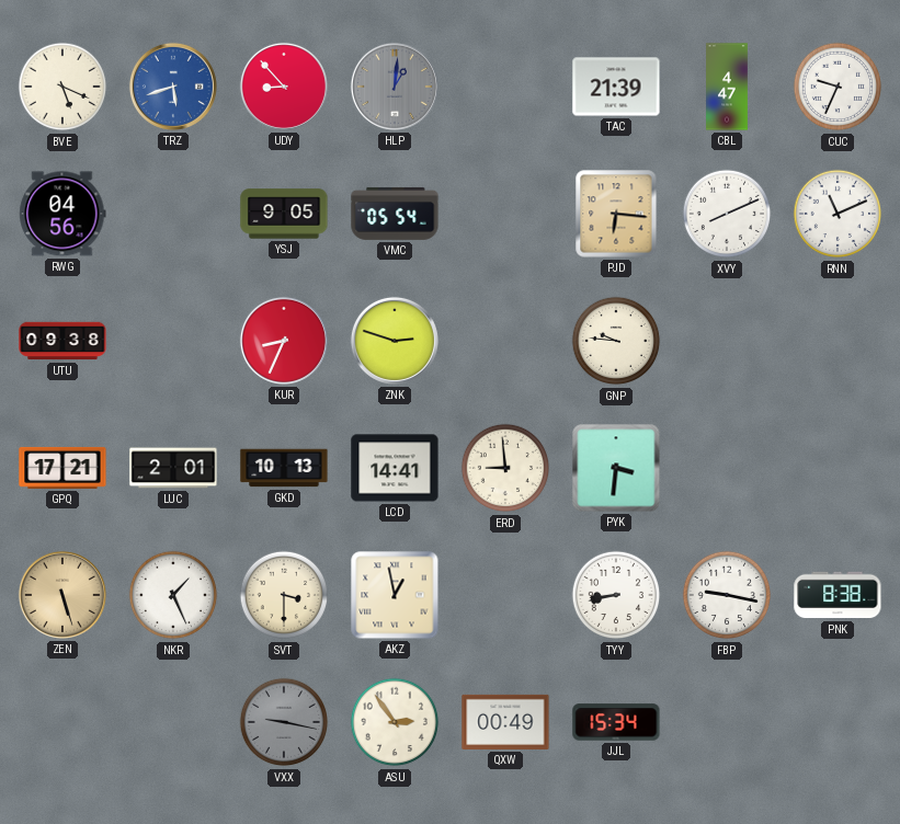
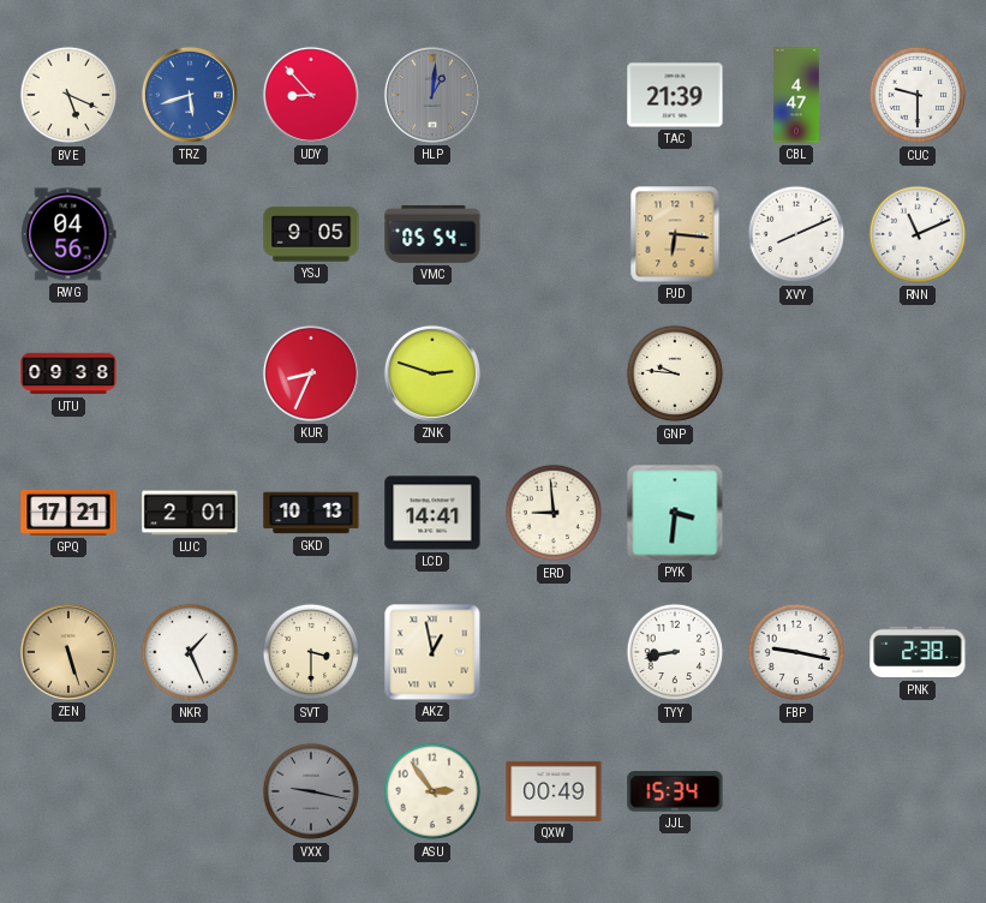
CUC: 9:34 -> 9:30
PNK: 8:38 -> 2:38
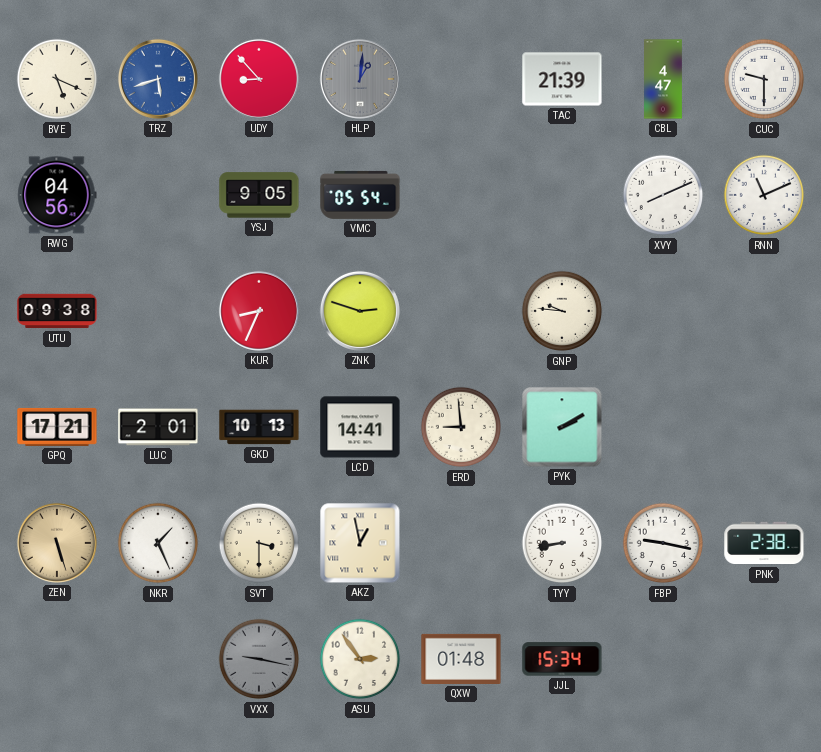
PJD: 6:16 -> none
PYK: 3:31 -> 2:10
QXW: 00:49 -> 01:48
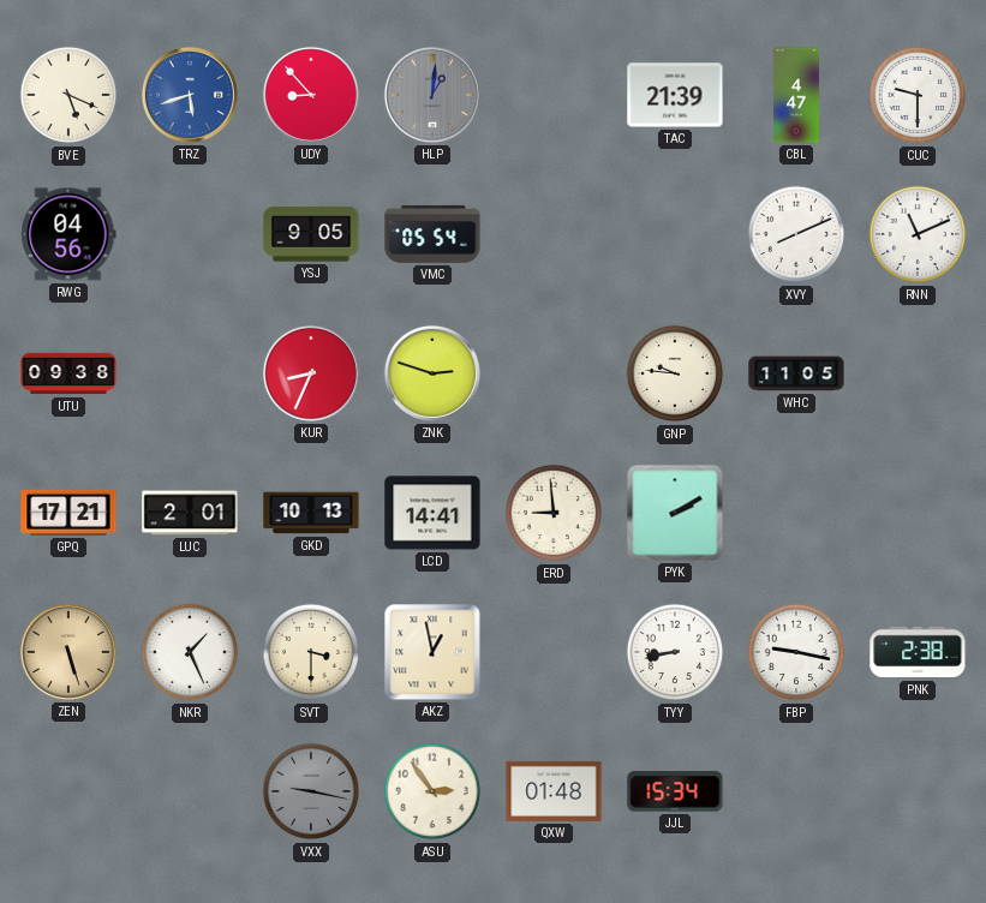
WHC: none -> 11:05
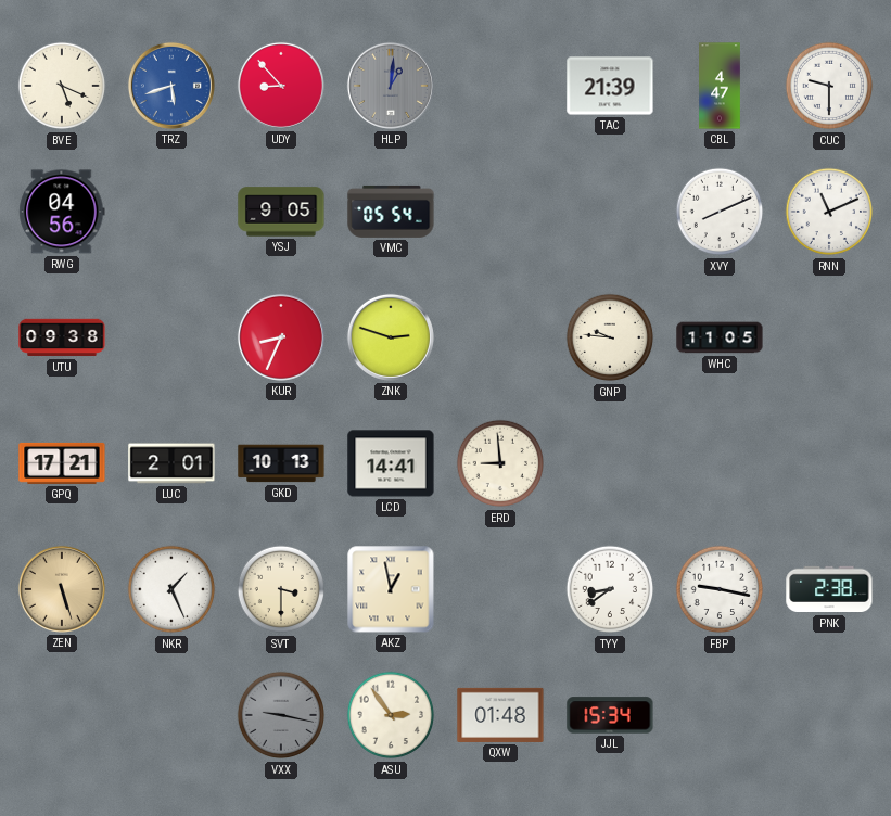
PYK: 2:10 -> none
TYY: 8:43 -> 8:39
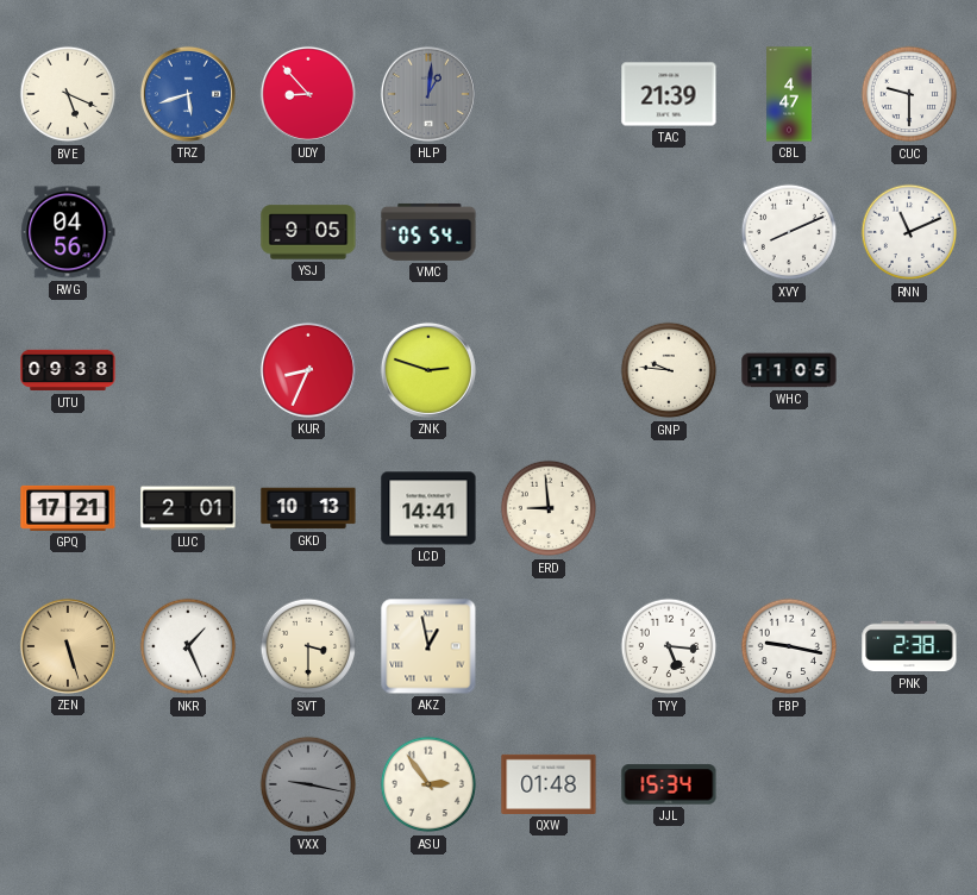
TYY: 8:39 -> 5:16
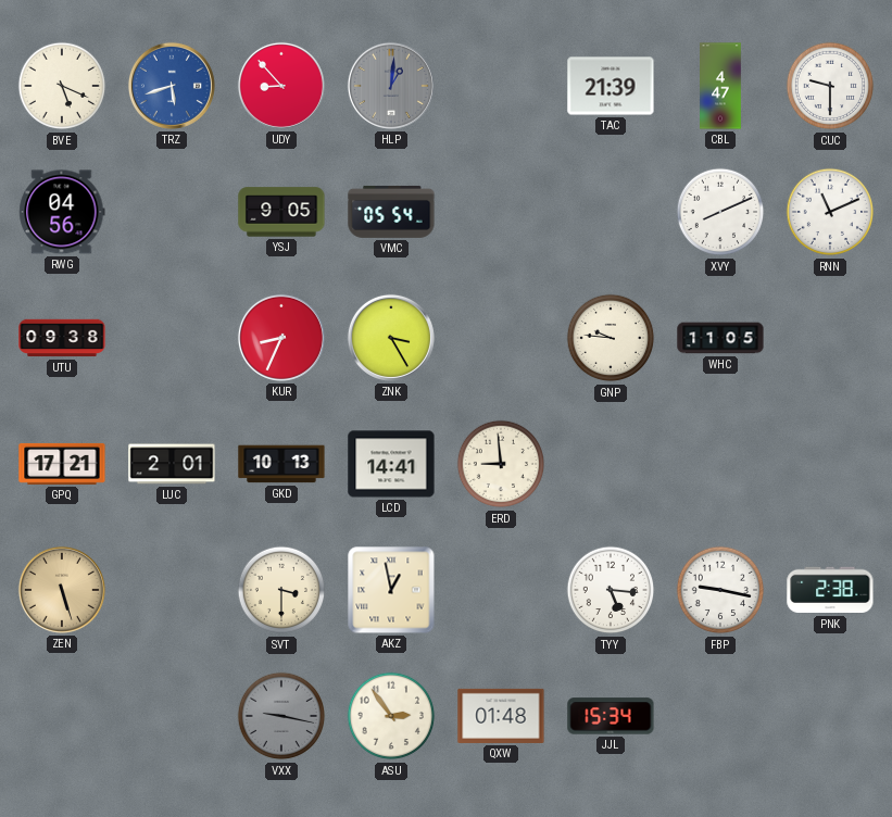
ZNK: 2:48 -> 3:25
NKR: 1:26 -> none
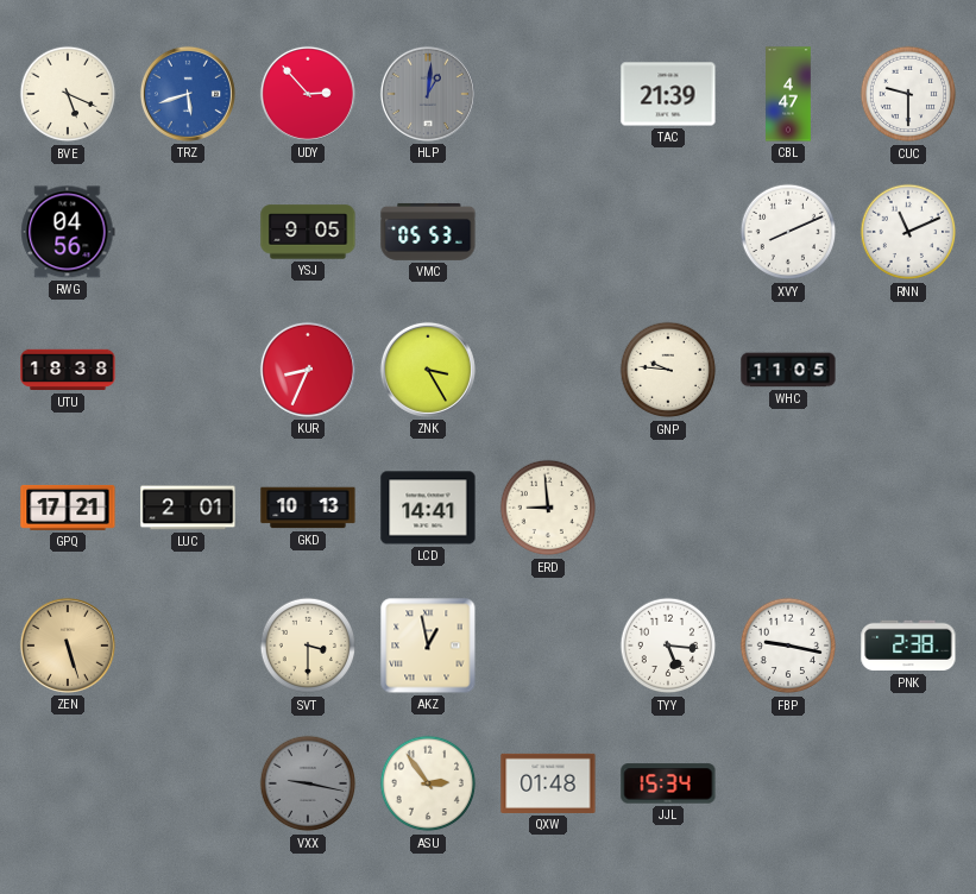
UDY: 8:53 -> 2:53
VMC: 05:54 -> 05:53
UTU: 09:38 -> 18:38
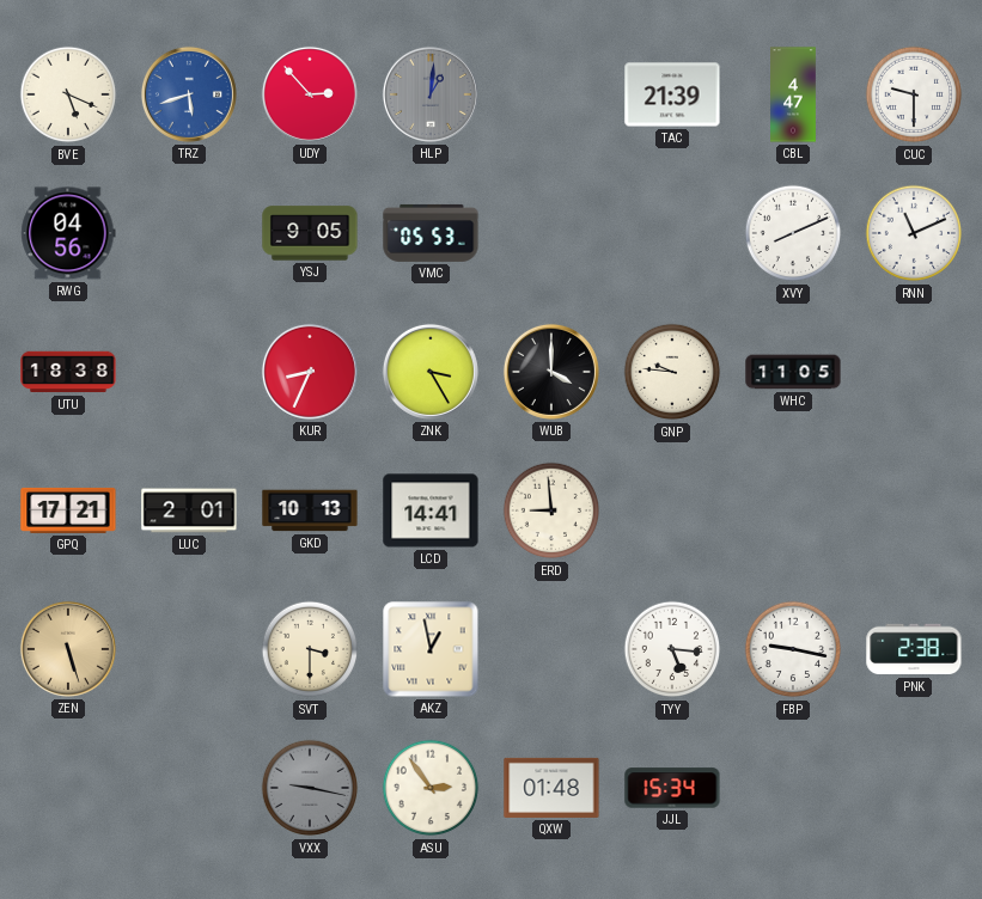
WUB: none -> 4:00
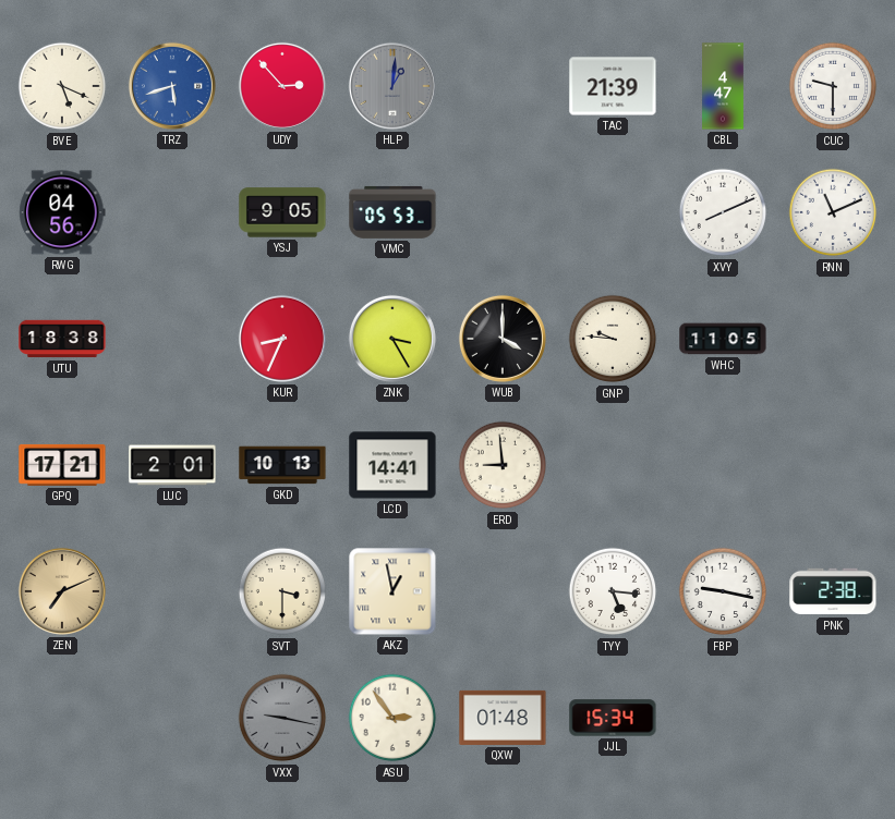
ZEN: 5:27 -> 7:11
